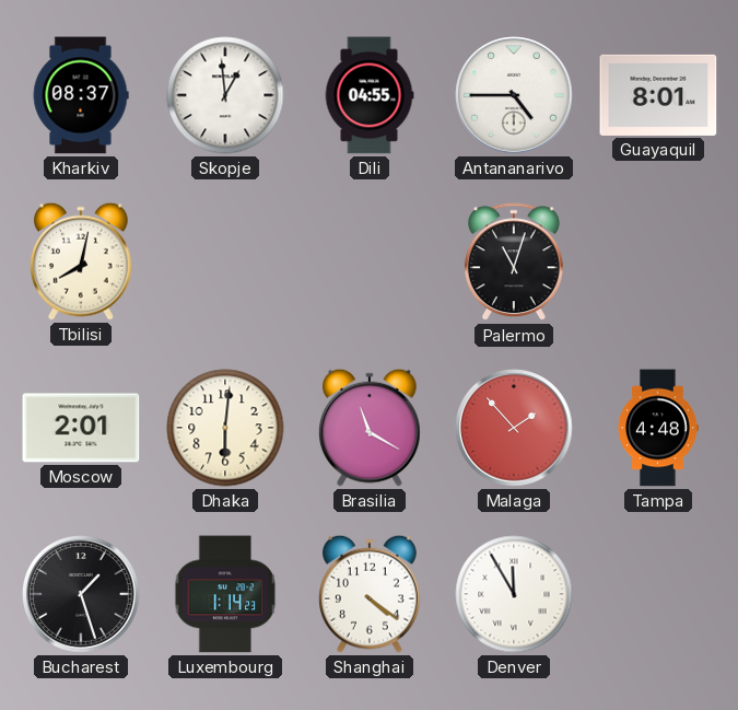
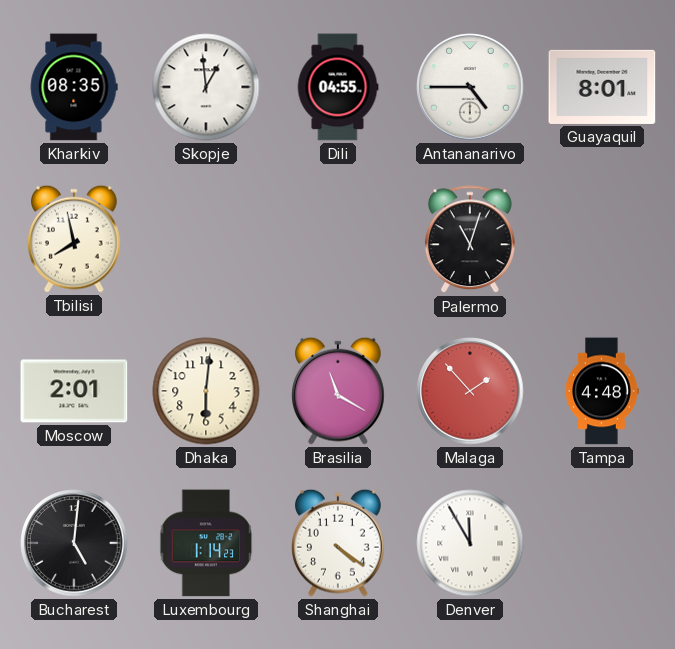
Kharkiv: 08:37 -> 08:35
Tbilisi: 8:02 -> 7:58
Bucharest: 1:27 -> 5:01
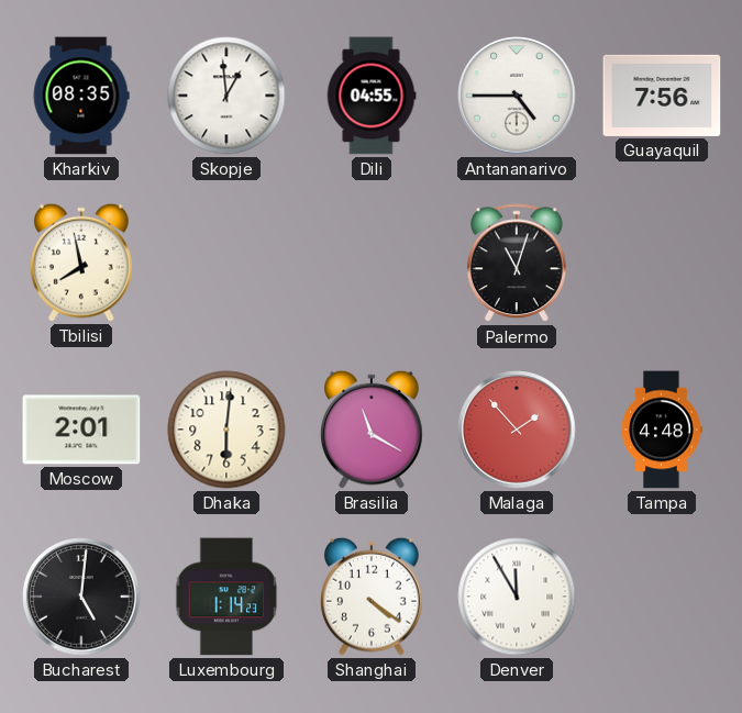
Guayaquil: 8:01 -> 7:56
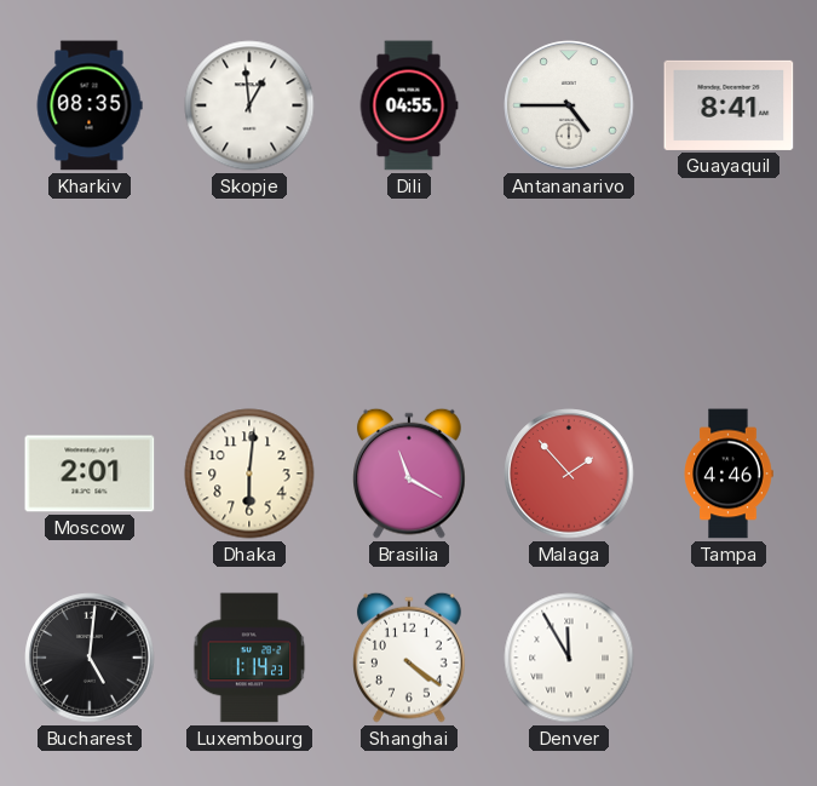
Guayaquil: 7:56 -> 8:41
Tbilisi: 7:58 -> none
Palermo: 11:03 -> none
Tampa: 4:48 -> 4:46
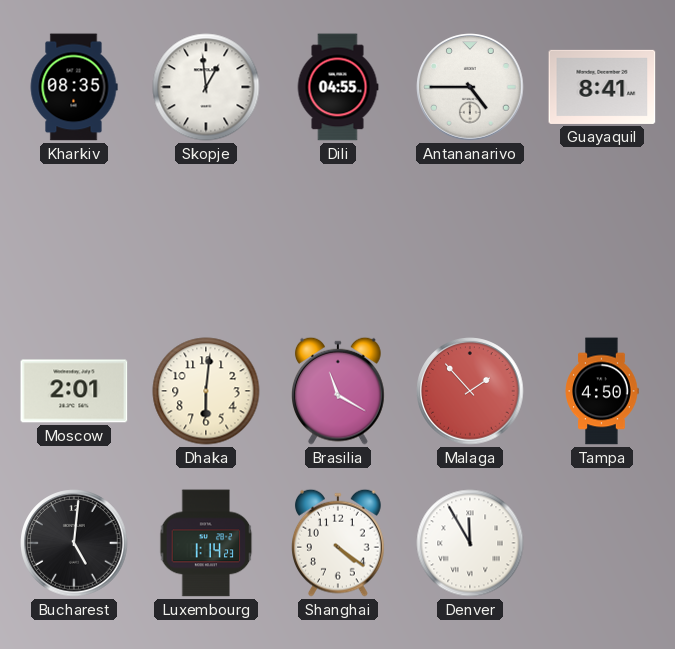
Tampa: 4:46 -> 4:50
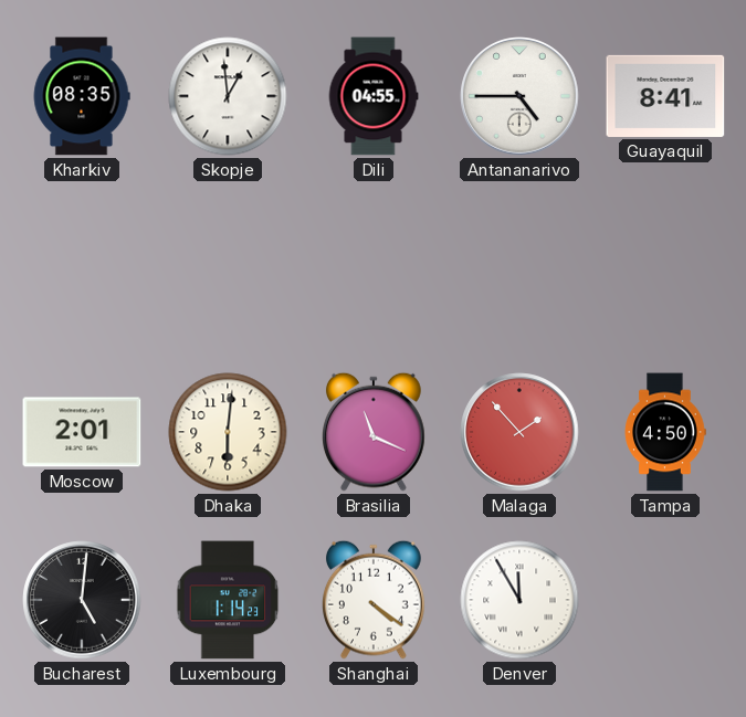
Brasilia: 11:20 -> 11:19
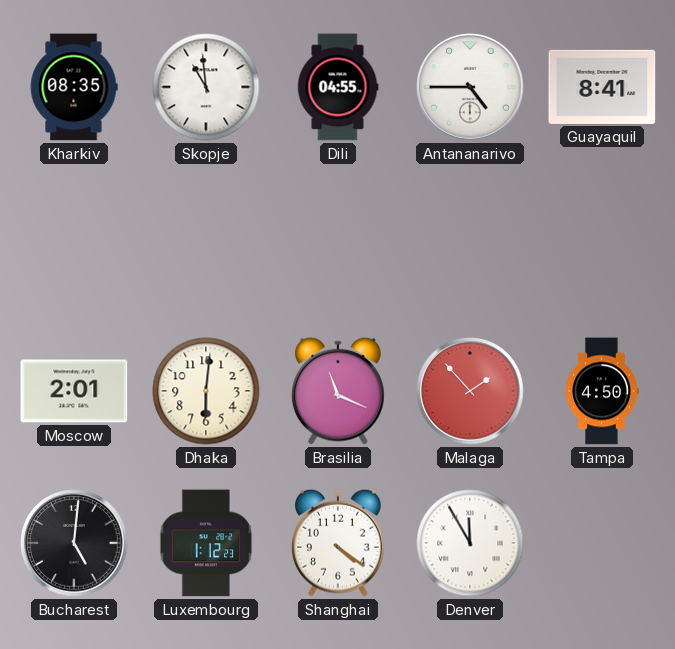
Skopje: 12:59 -> 10:59
Luxembourg: 1:14 -> 1:12
